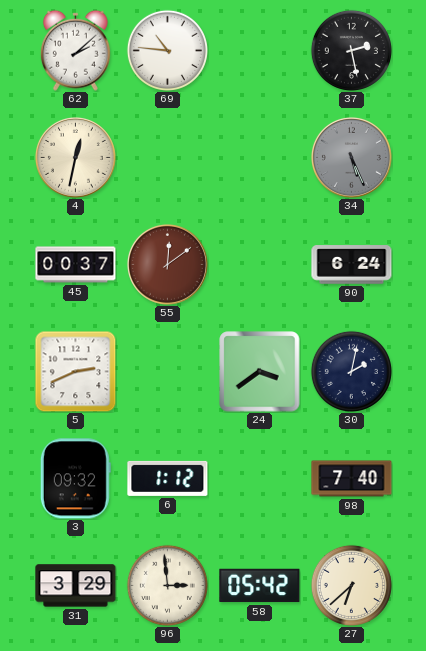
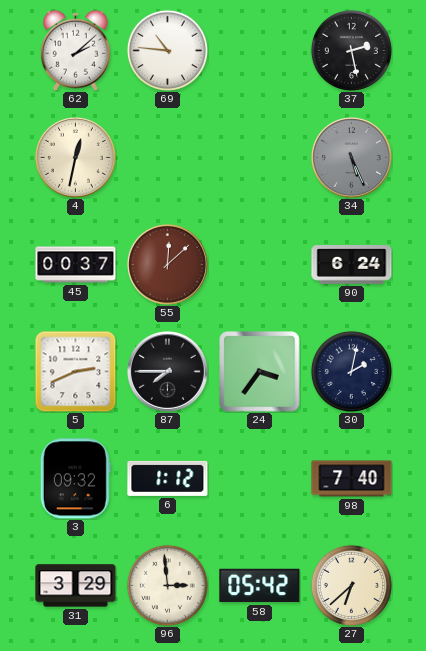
55: 12:09 -> 12:08
87: none -> 7:45
24: 3:39 -> 3:36
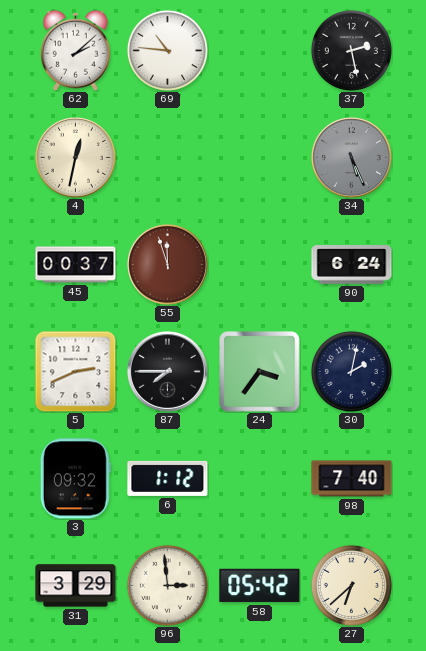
55: 12:08 -> 11:57
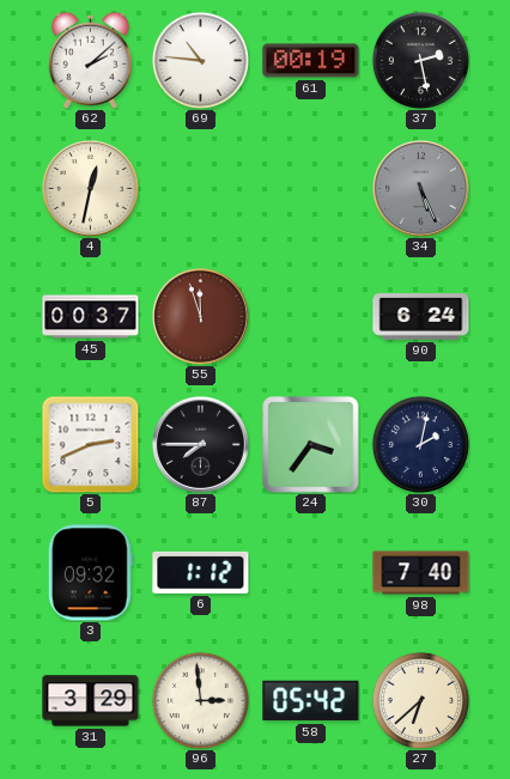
61: none -> 00:19
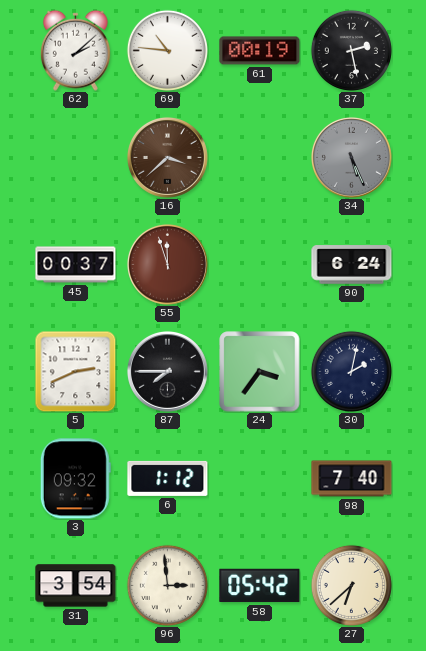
4: 12:32 -> none
16: none -> 3:38
31: 3:29 -> 3:54
